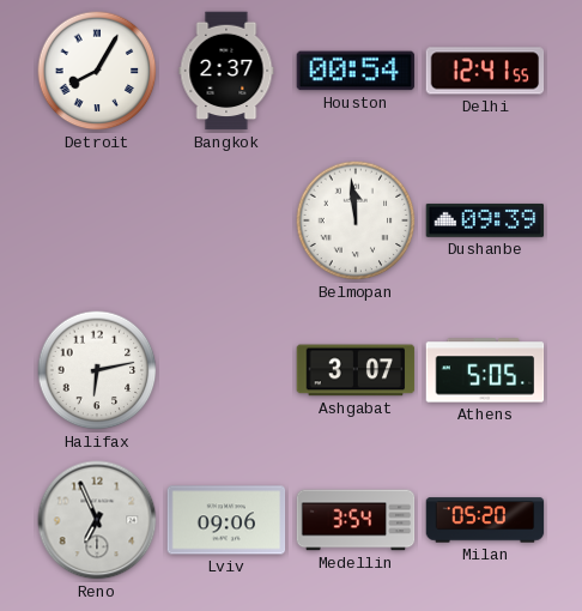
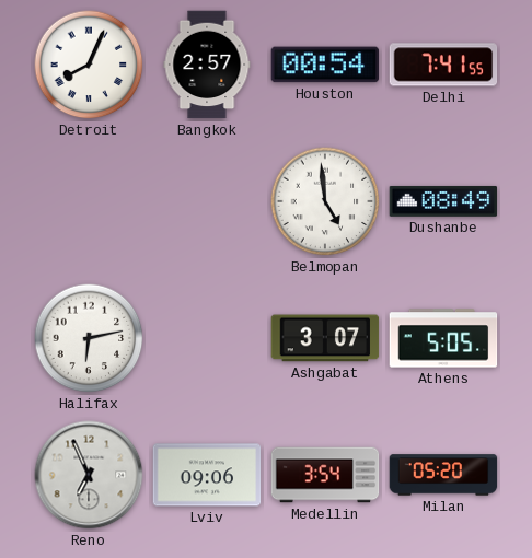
Detroit: 8:05 -> 8:04
Bangkok: 2:37 -> 2:57
Delhi: 12:41 -> 7:41
Belmopan: 11:59 -> 4:59
Dushanbe: 09:39 -> 08:49
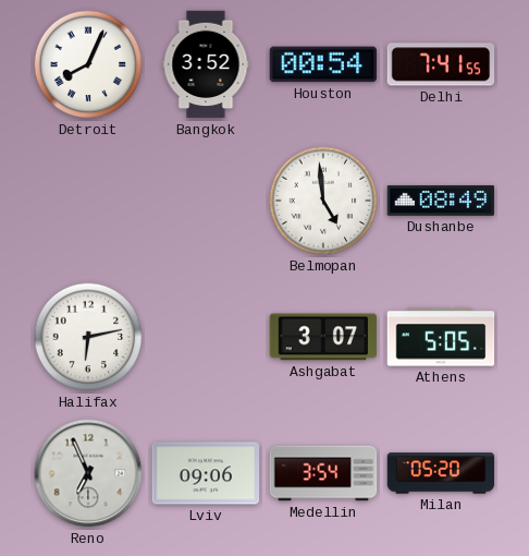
Bangkok: 2:57 -> 3:52
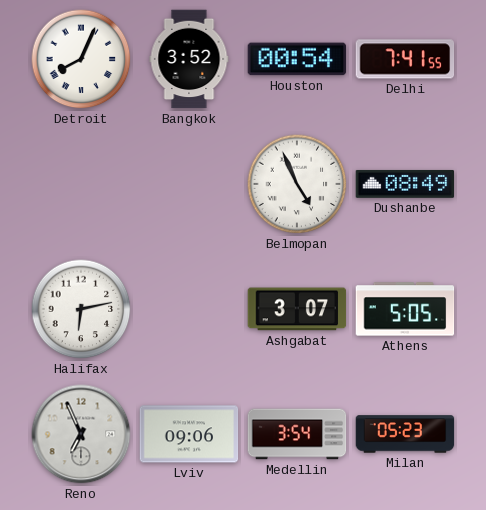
Belmopan: 4:59 -> 4:56
Milan: 05:20 -> 05:23
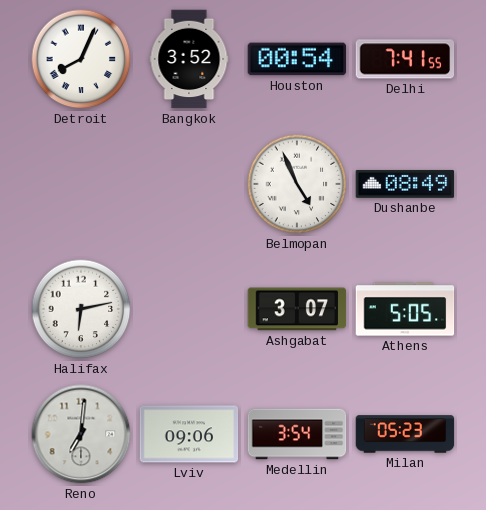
Reno: 6:56 -> 7:01
